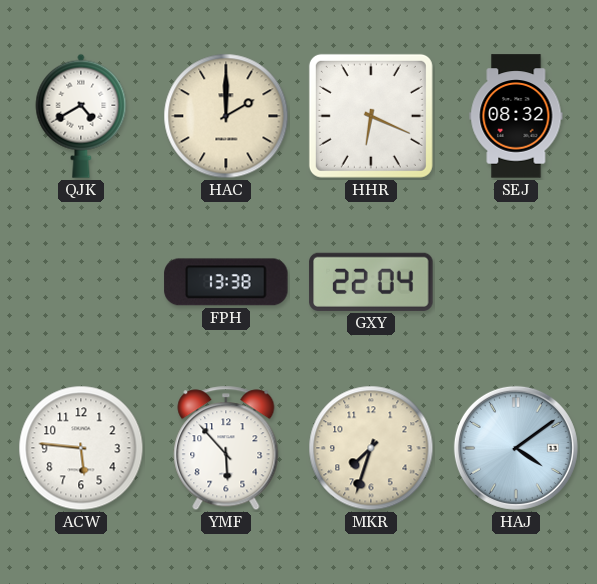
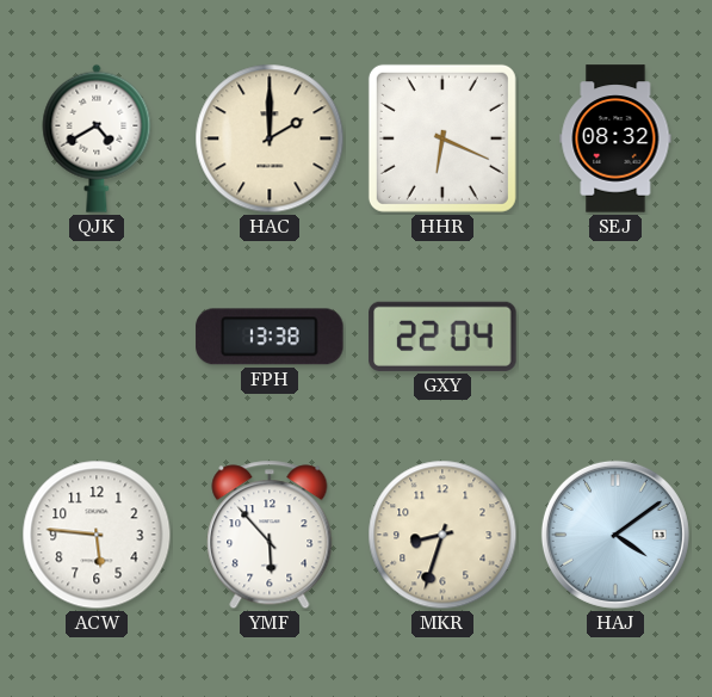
MKR: 7:33 -> 8:33
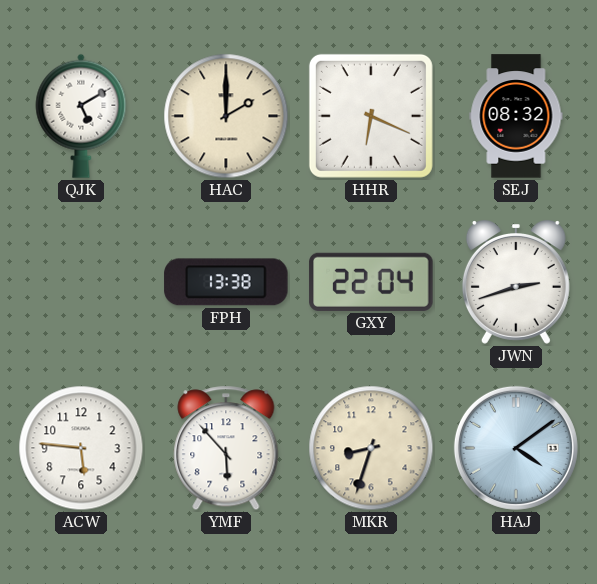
QJK: 4:40 -> 5:10
JWN: none -> 2:42
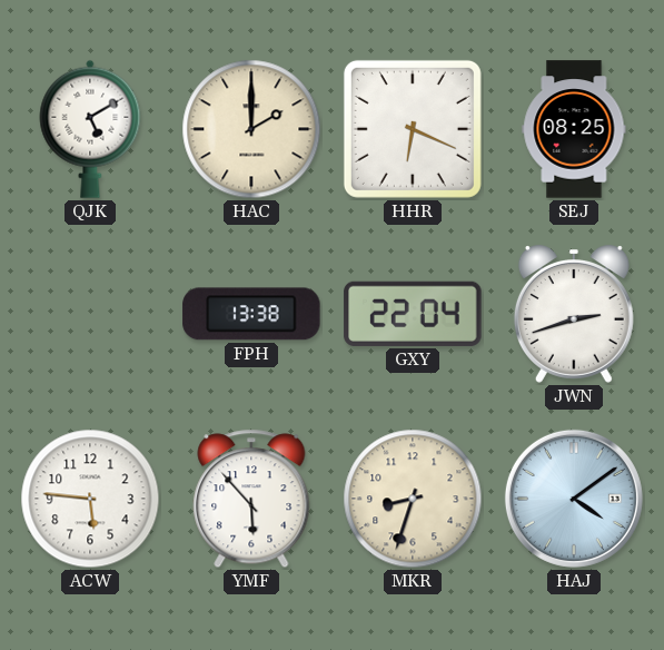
SEJ: 08:32 -> 08:25
